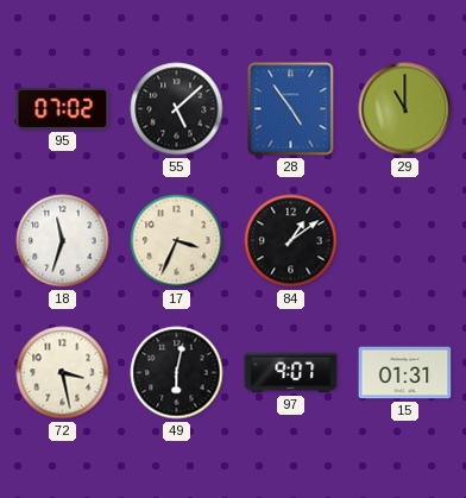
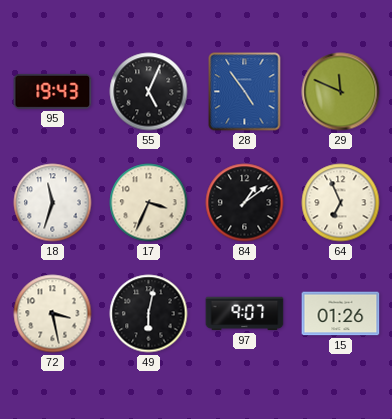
95: 07:02 -> 19:43
55: 5:08 -> 5:04
29: 11:00 -> 11:49
64: none -> 6:56
15: 01:31 -> 01:26
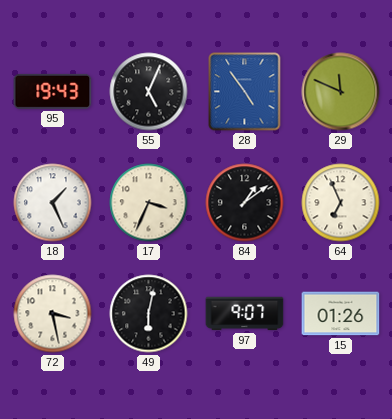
18: 11:33 -> 1:26
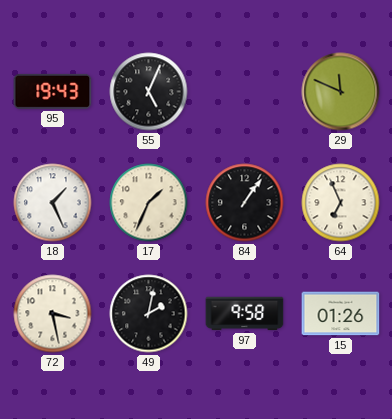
28: 4:54 -> none
17: 3:34 -> 1:34
84: 1:09 -> 1:06
49: 6:02 -> 2:02
97: 9:07 -> 9:58
